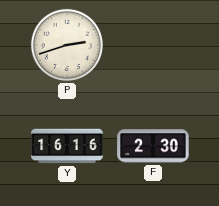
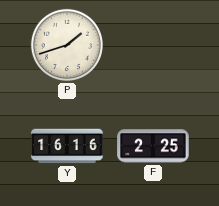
P: 2:42 -> 1:42
F: 2:30 -> 2:25
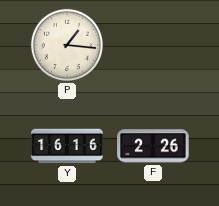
P: 1:42 -> 1:16
F: 2:25 -> 2:26
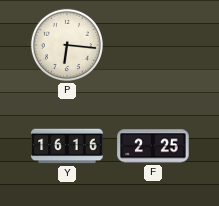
P: 1:16 -> 6:16
F: 2:26 -> 2:25
